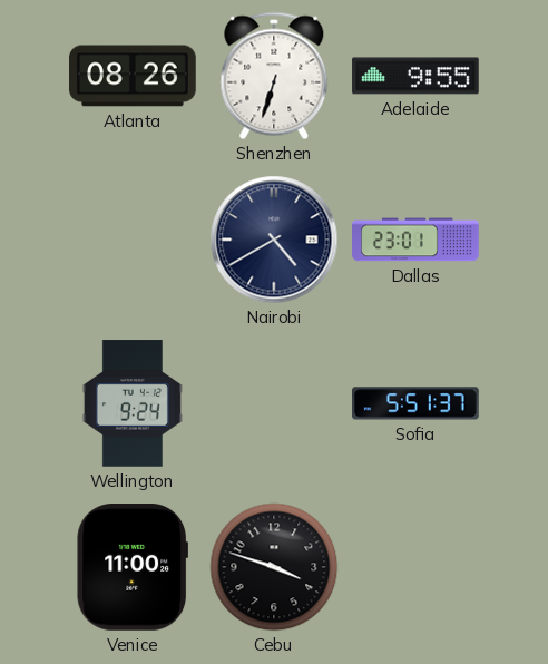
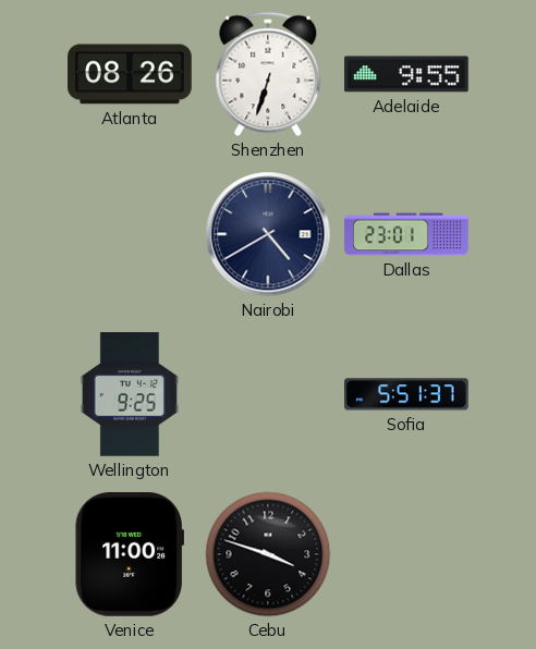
Wellington: 9:24 -> 9:25
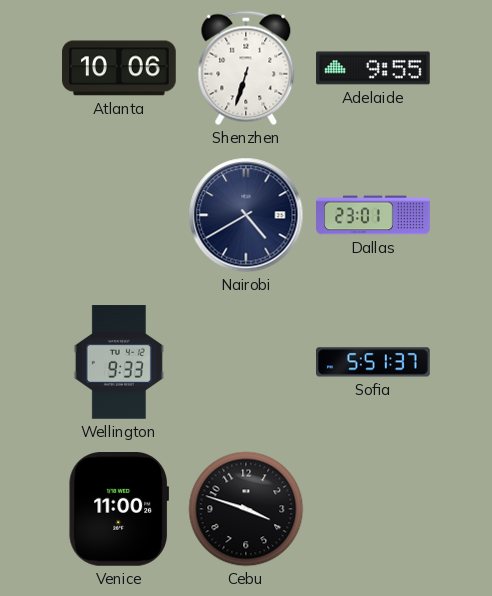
Atlanta: 08:26 -> 10:06
Wellington: 9:25 -> 9:33
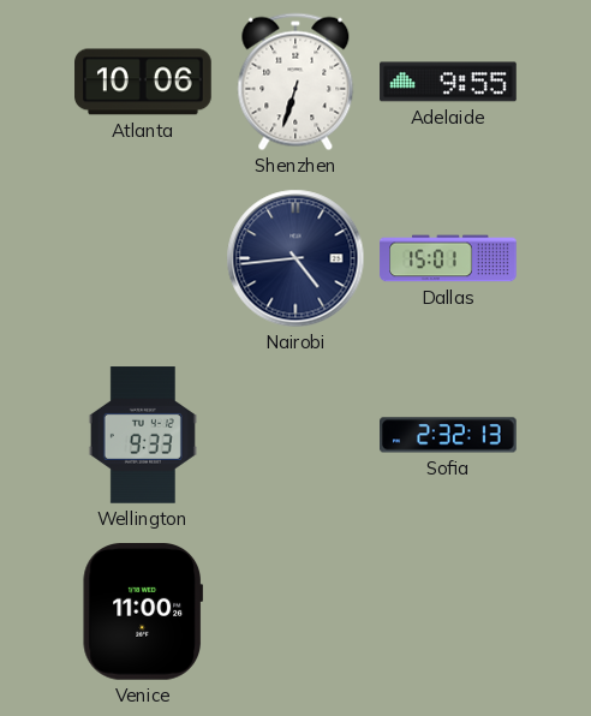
Nairobi: 4:40 -> 4:44
Dallas: 23:01 -> 15:01
Sofia: 5:51 -> 2:32
Cebu: 3:48 -> none
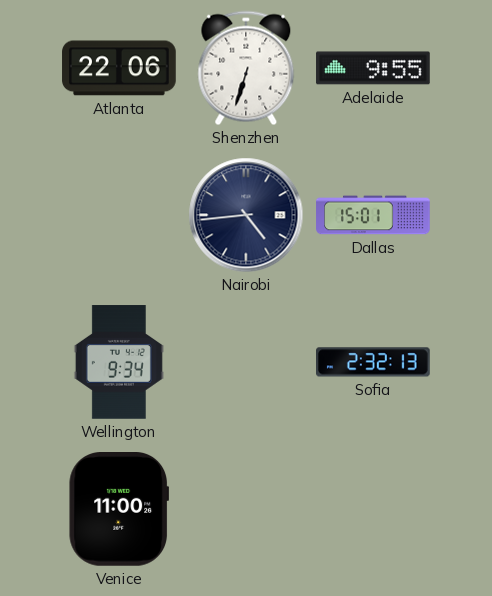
Atlanta: 10:06 -> 22:06
Wellington: 9:33 -> 9:34
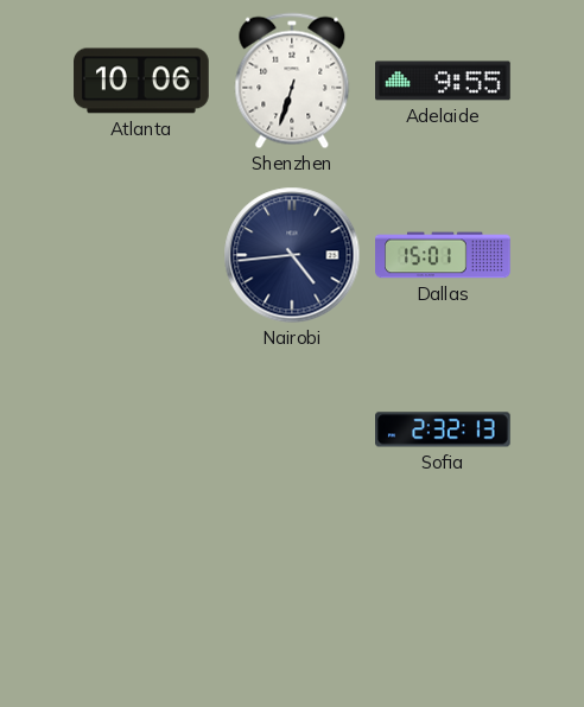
Atlanta: 22:06 -> 10:06
Wellington: 9:34 -> none
Venice: 11:00 -> none
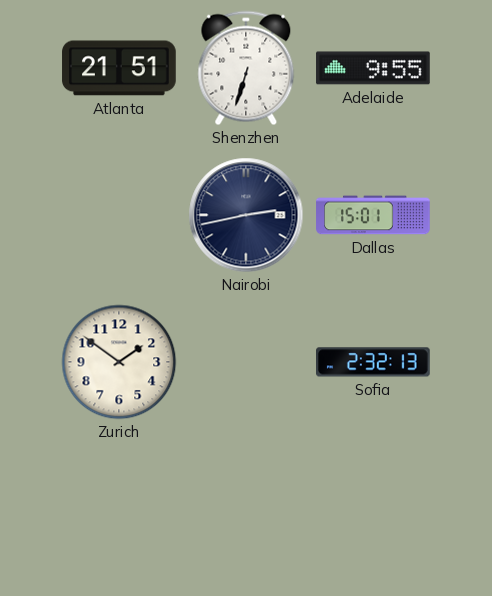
Atlanta: 10:06 -> 21:51
Nairobi: 4:44 -> 2:43
Zurich: none -> 1:51
